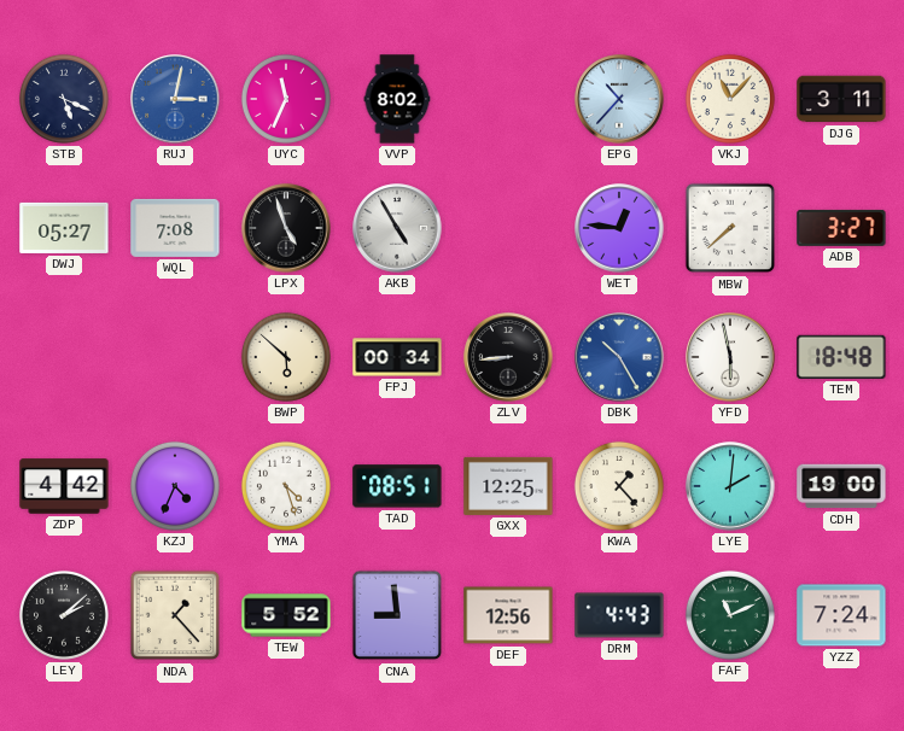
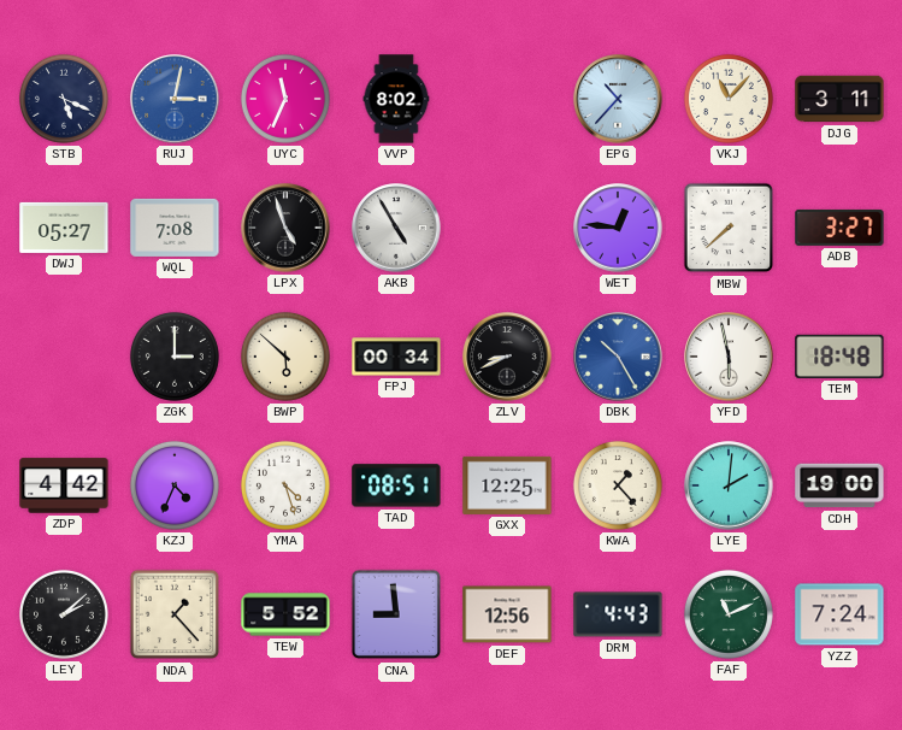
ZGK: none -> 3:00
ZLV: 8:44 -> 8:41
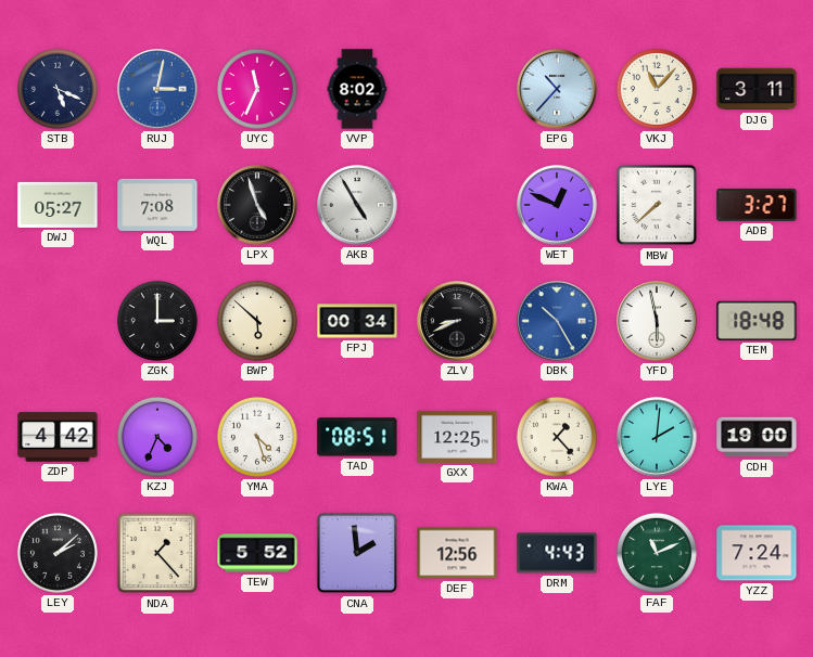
WET: 12:46 -> 12:49
CNA: 8:59 -> 1:59
